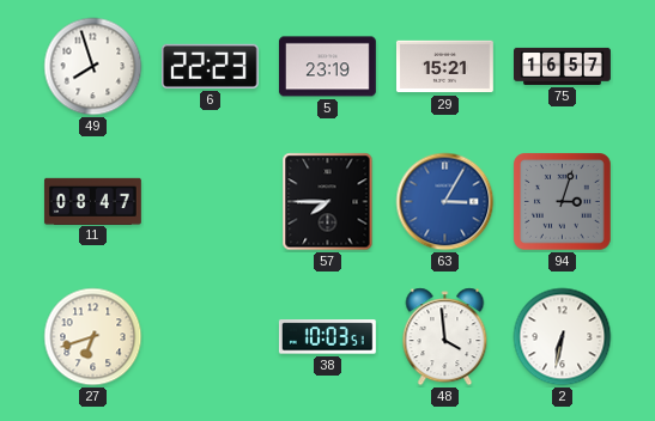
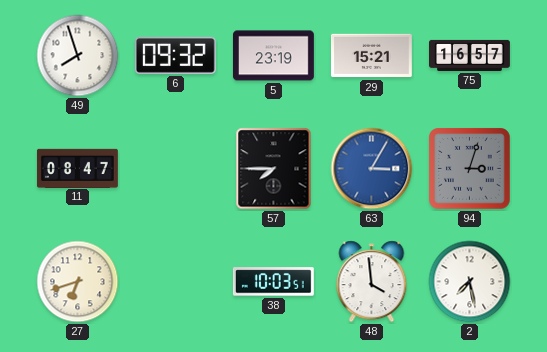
6: 22:23 -> 09:32
2: 6:32 -> 7:28
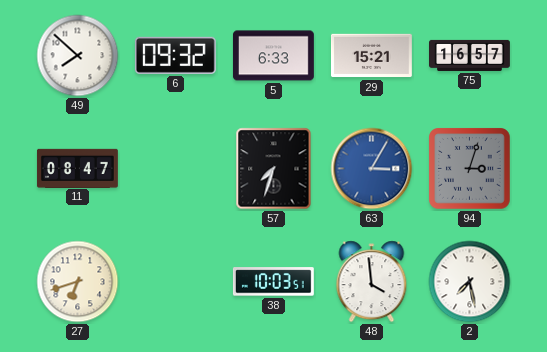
49: 7:57 -> 7:52
5: 23:19 -> 6:33
57: 7:45 -> 7:33
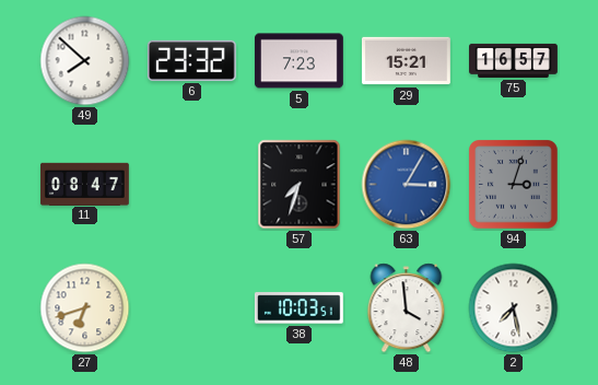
6: 09:32 -> 23:32
5: 6:33 -> 7:23
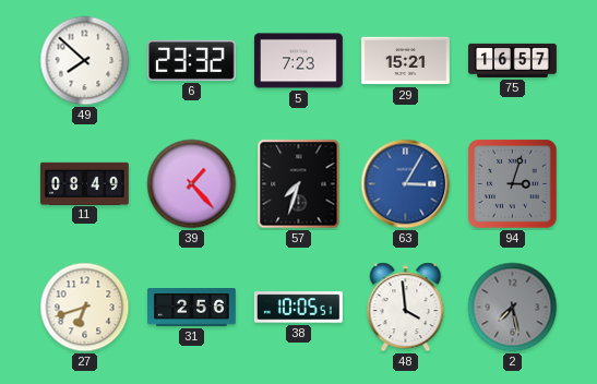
11: 08:47 -> 08:49
39: none -> 1:23
31: none -> 2:56
38: 10:03 -> 10:05
2 dial: white -> grey
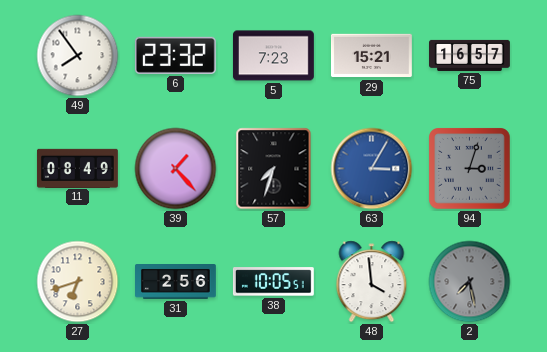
49: 7:52 -> 7:54
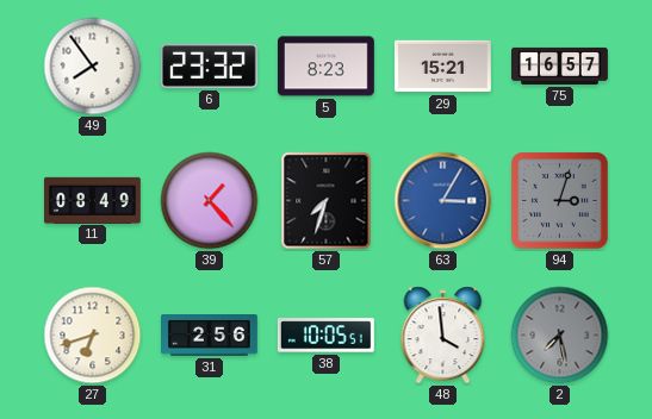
5: 7:23 -> 8:23
